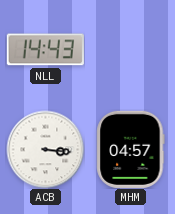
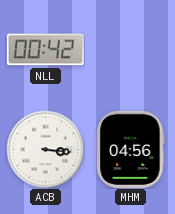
NLL: 14:43 -> 00:42
MHM: 04:57 -> 04:56
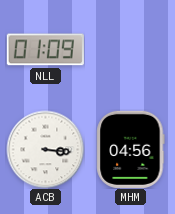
NLL: 00:42 -> 01:09
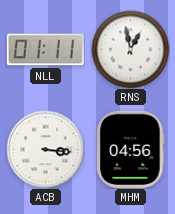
NLL: 01:09 -> 01:11
RNS: none -> 12:58
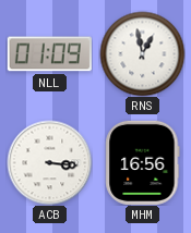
NLL: 01:11 -> 01:09
MHM: 04:56 -> 16:56
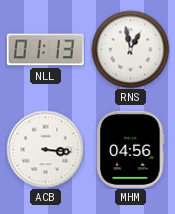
NLL: 01:09 -> 01:13
MHM: 16:56 -> 04:56
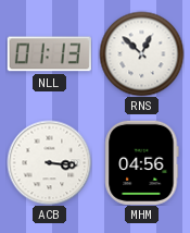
RNS: 12:58 -> 12:52
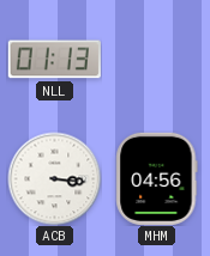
RNS: 12:52 -> none
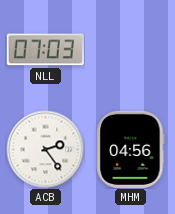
NLL: 01:13 -> 07:03
ACB: 3:16 -> 2:24
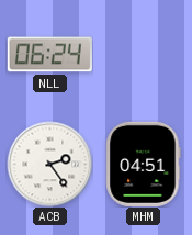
NLL: 07:03 -> 06:24
MHM: 04:56 -> 04:51
